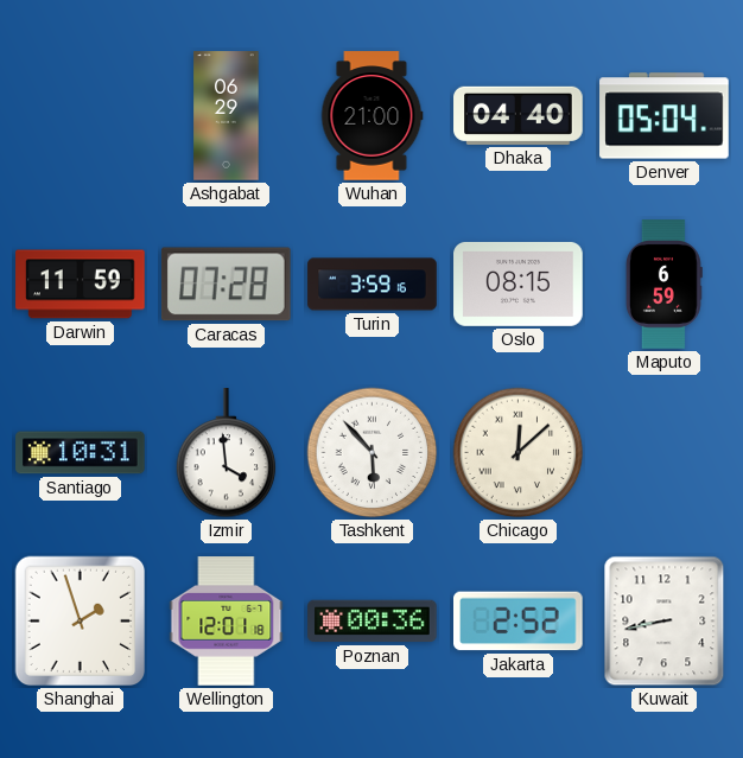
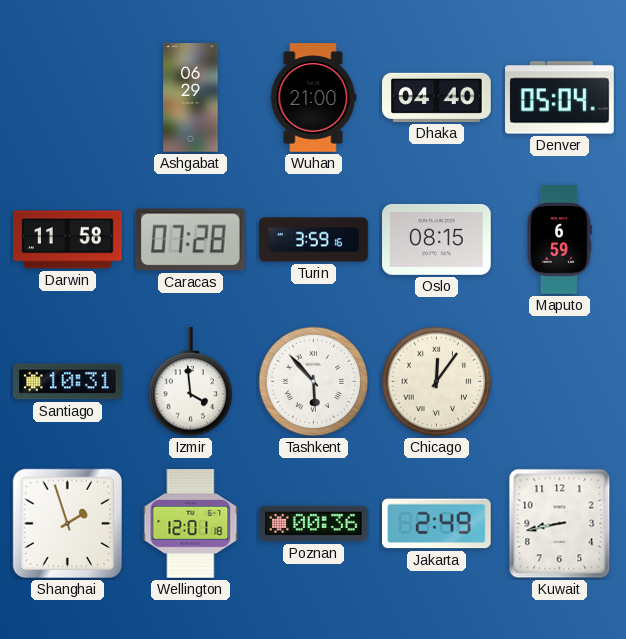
Darwin: 11:59 -> 11:58
Chicago: 12:08 -> 12:06
Jakarta: 2:52 -> 2:49
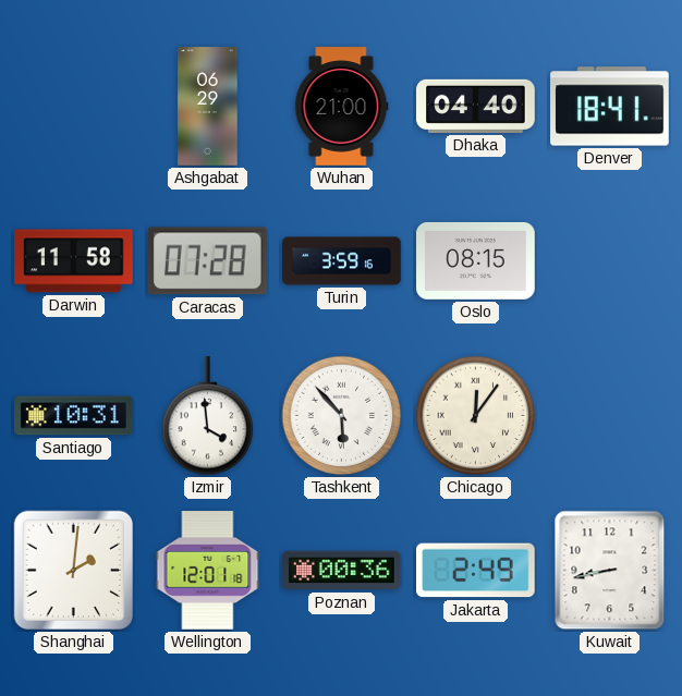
Denver: 05:04 -> 18:41
Maputo: 6:59 -> none
Shanghai: 1:57 -> 2:01
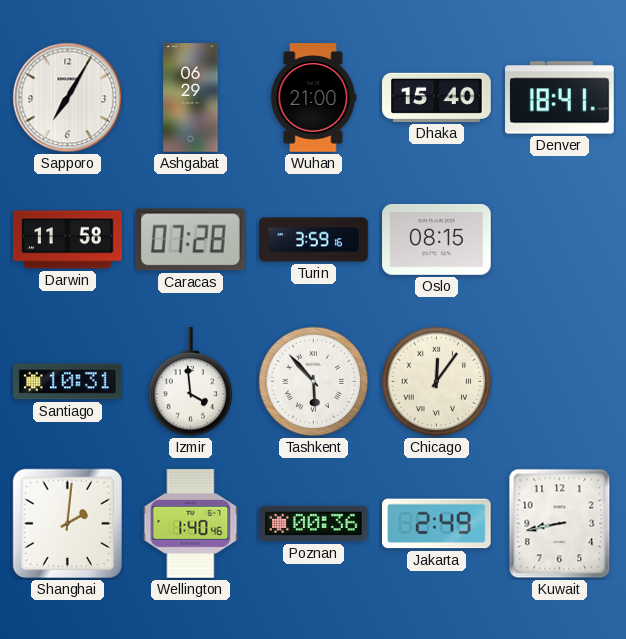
Sapporo: none -> 7:05
Dhaka: 04:40 -> 15:40
Wellington: 12:01 -> 1:40
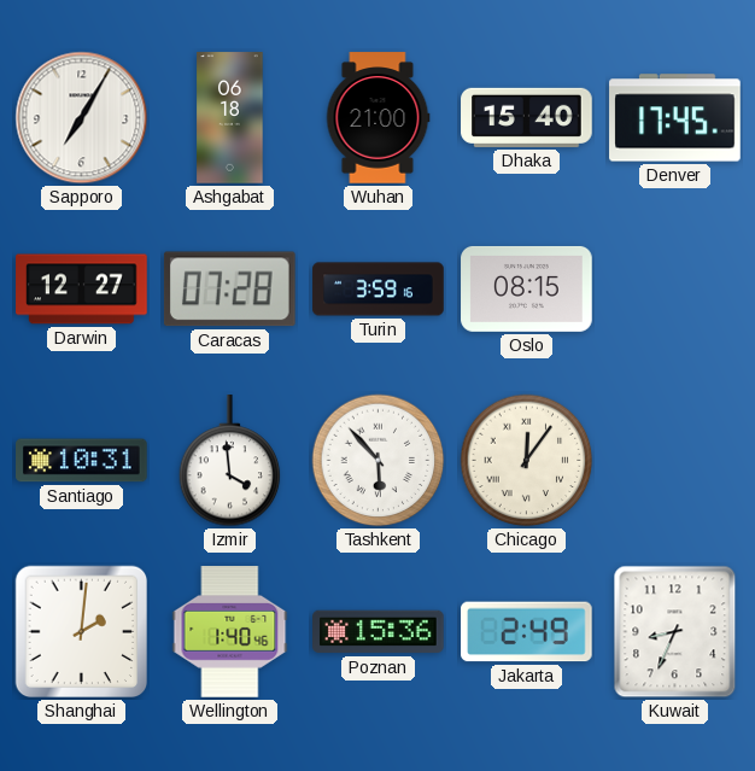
Ashgabat: 06:29 -> 06:18
Denver: 18:41 -> 17:45
Darwin: 11:58 -> 12:27
Poznan: 00:36 -> 15:36
Kuwait: 8:43 -> 8:34
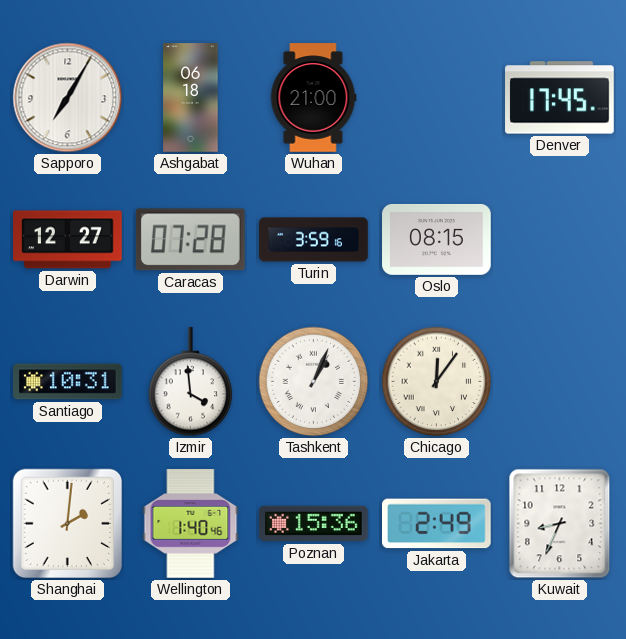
Dhaka: 15:40 -> none
Tashkent: 5:53 -> 1:04
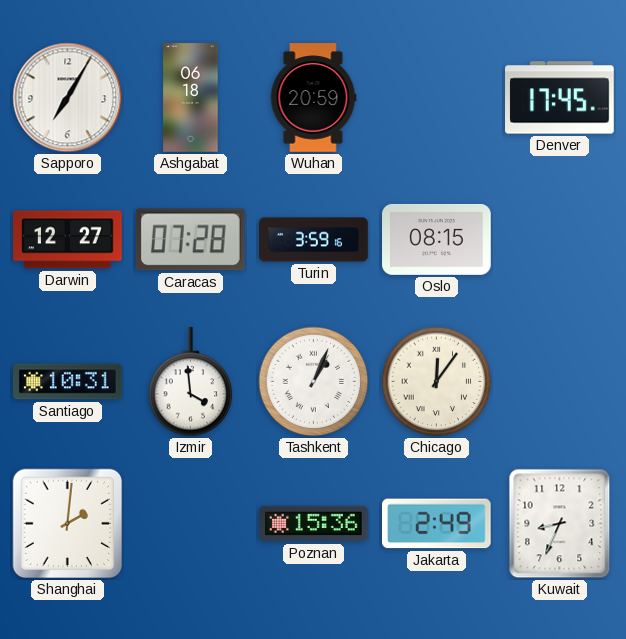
Wuhan: 21:00 -> 20:59
Wellington: 1:40 -> none
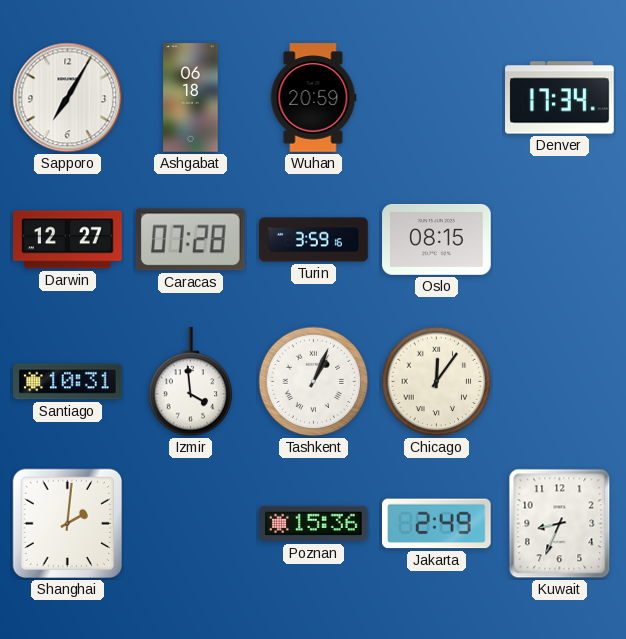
Denver: 17:45 -> 17:34
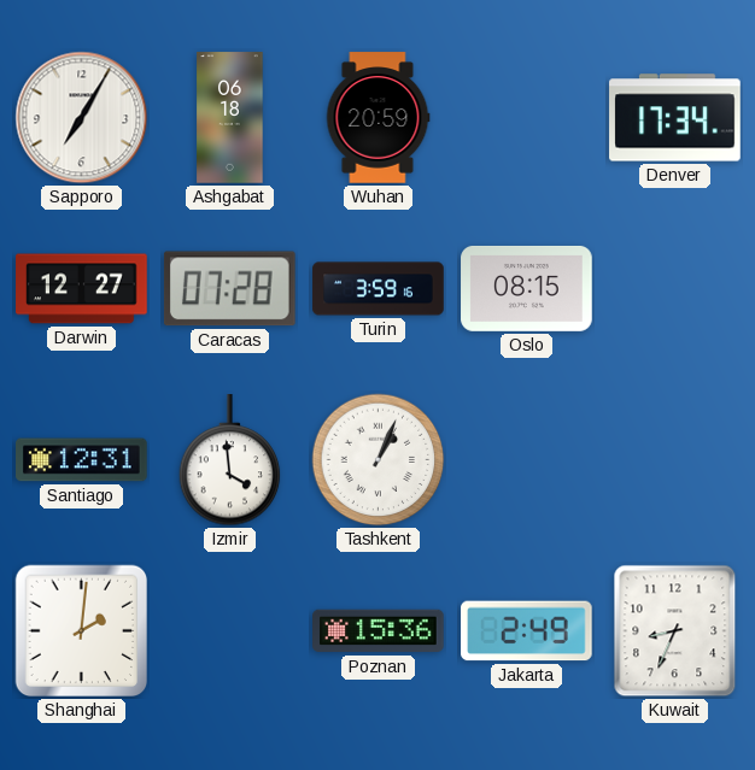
Santiago: 10:31 -> 12:31
Chicago: 12:06 -> none
